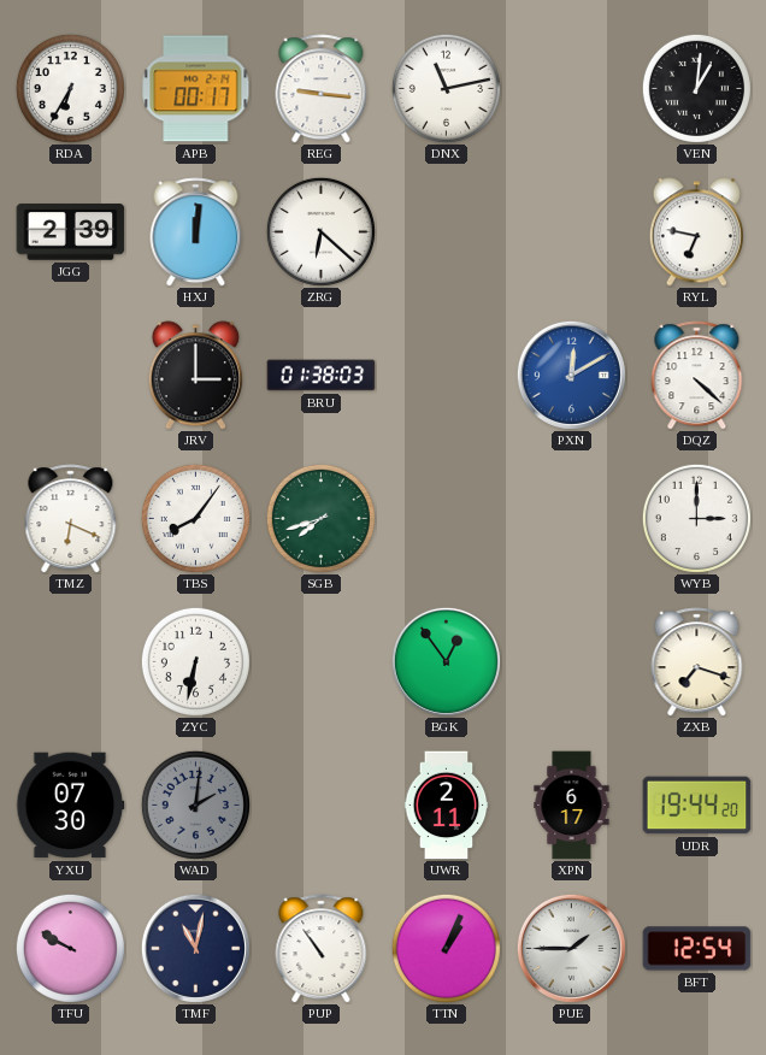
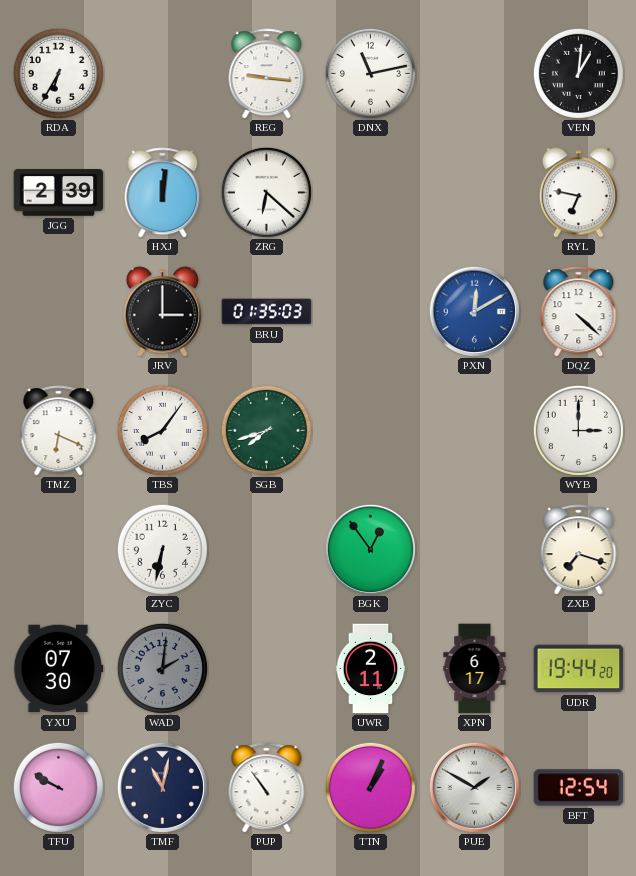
APB: 00:17 -> none
BRU: 01:38 -> 01:35
PUE: 1:45 -> 1:50
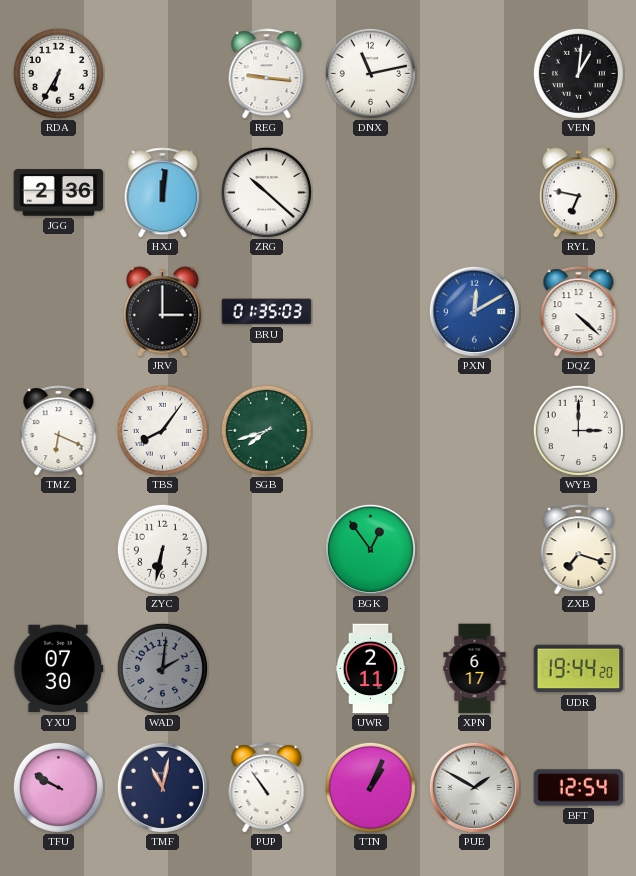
JGG: 2:39 -> 2:36
ZRG: 6:22 -> 10:22
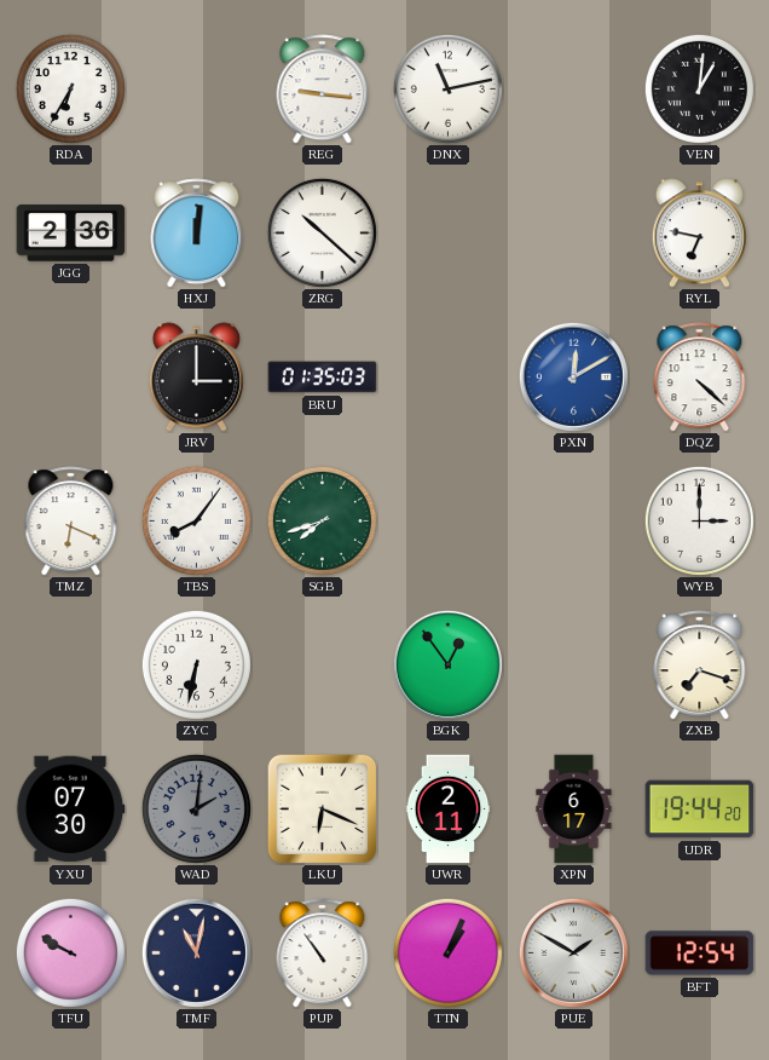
LKU: none -> 6:19
